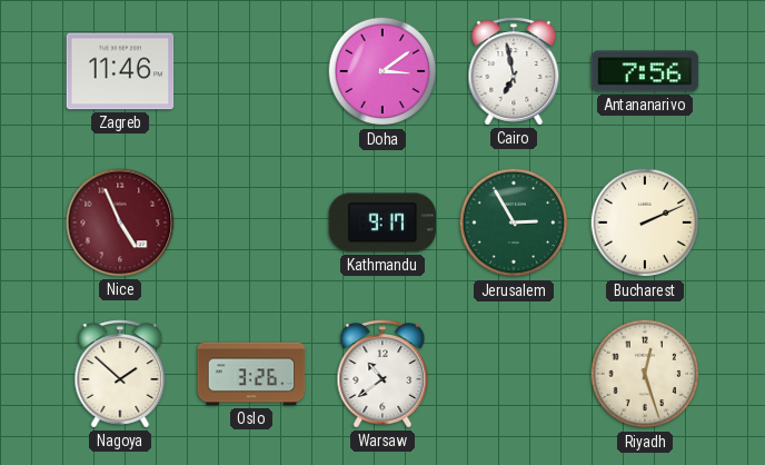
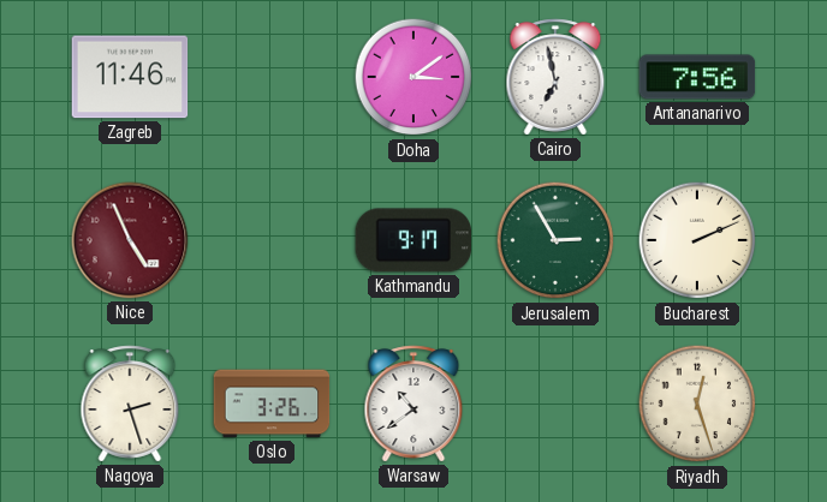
Nagoya: 1:52 -> 2:27
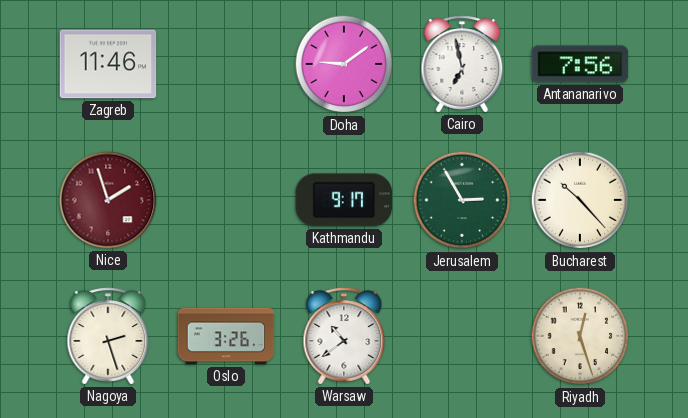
Doha: 3:09 -> 9:09
Nice: 4:56 -> 1:57
Bucharest: 2:11 -> 10:23
